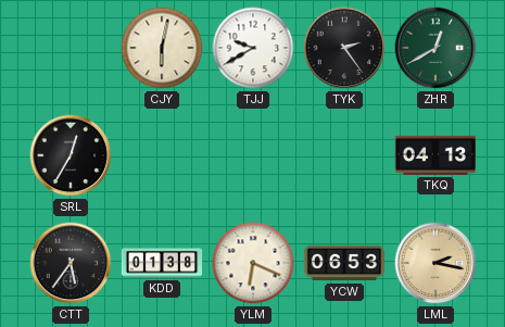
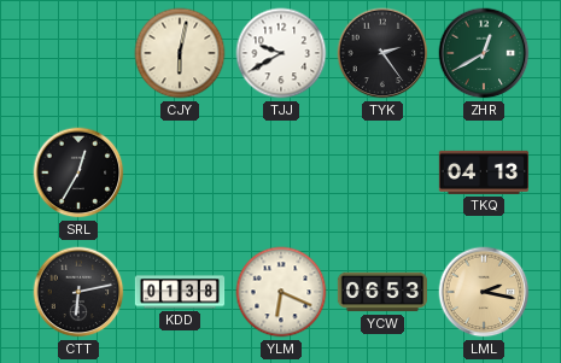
CTT: 5:36 -> 6:13
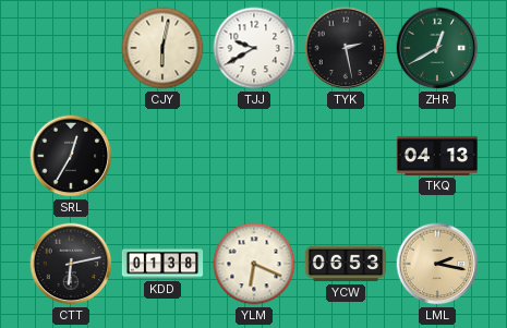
TYK: 2:24 -> 2:28
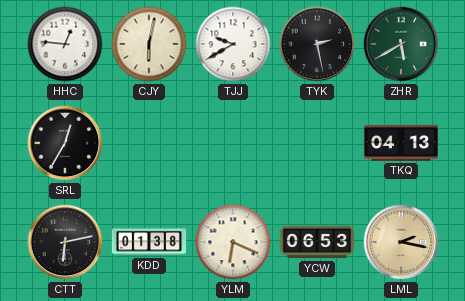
HHC: none -> 12:46
ZHR: 12:40 -> 5:40
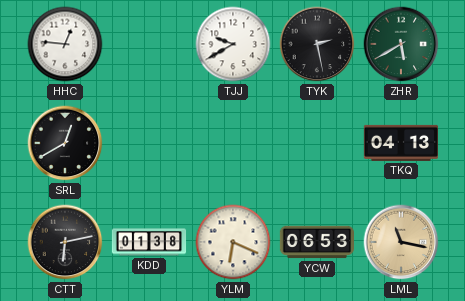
CJY: 6:02 -> none
SRL: 12:35 -> 12:40
LML: 2:17 -> 11:17
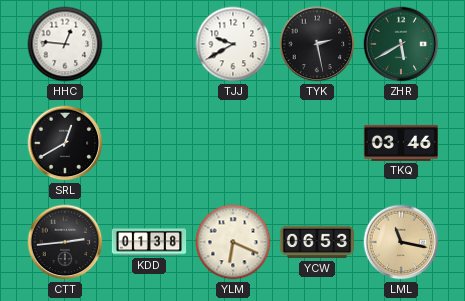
TKQ: 04:13 -> 03:46
CTT: 6:13 -> 2:44
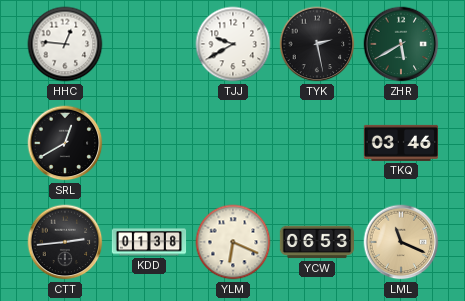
LML: 11:17 -> 11:19
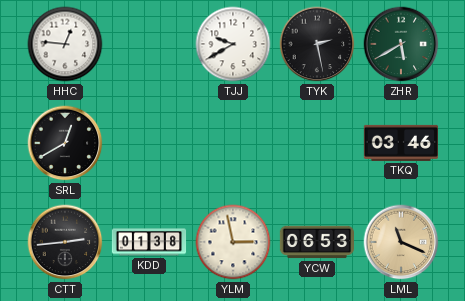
YLM: 6:19 -> 2:58
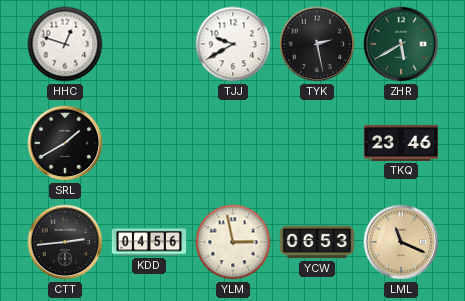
HHC: 12:46 -> 12:48
SRL: 12:40 -> 1:40
TKQ: 03:46 -> 23:46
KDD: 01:38 -> 04:56
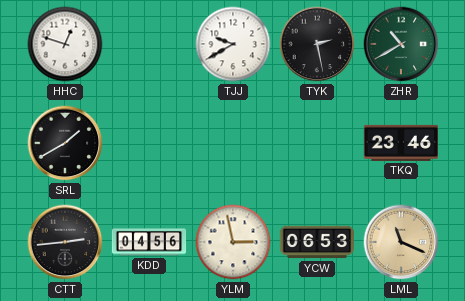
ZHR: 5:40 -> 10:40
